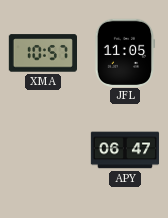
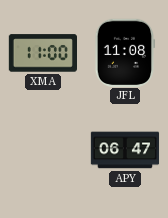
XMA: 10:57 -> 11:00
JFL: 11:05 -> 11:08
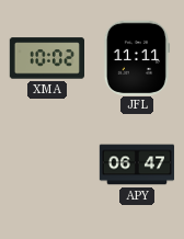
XMA: 11:00 -> 10:02
JFL: 11:08 -> 11:11
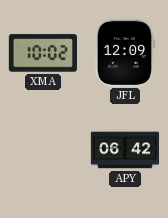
JFL: 11:11 -> 12:09
APY: 06:47 -> 06:42
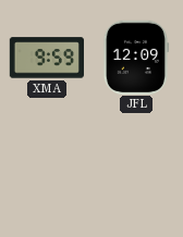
XMA: 10:02 -> 9:59
APY: 06:42 -> none
